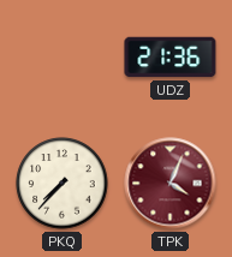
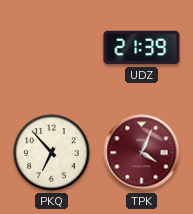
UDZ: 21:36 -> 21:39
PKQ: 7:37 -> 6:53
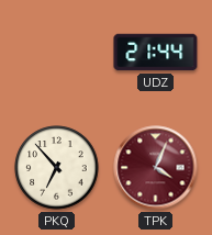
UDZ: 21:39 -> 21:44
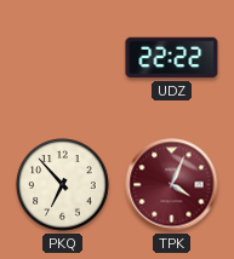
UDZ: 21:44 -> 22:22
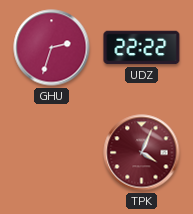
GHU: none -> 2:33
PKQ: 6:53 -> none
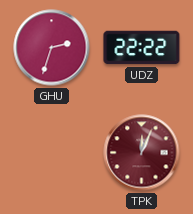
TPK: 4:04 -> 12:04
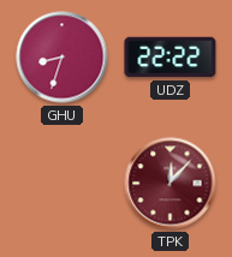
GHU: 2:33 -> 8:33
TPK: 12:04 -> 12:07
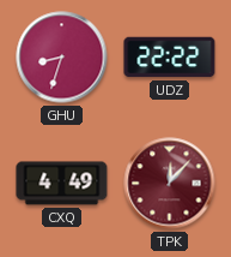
CXQ: none -> 4:49
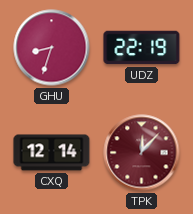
UDZ: 22:22 -> 22:19
CXQ: 4:49 -> 12:14
